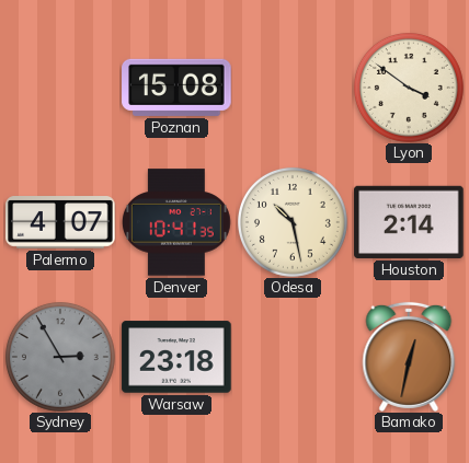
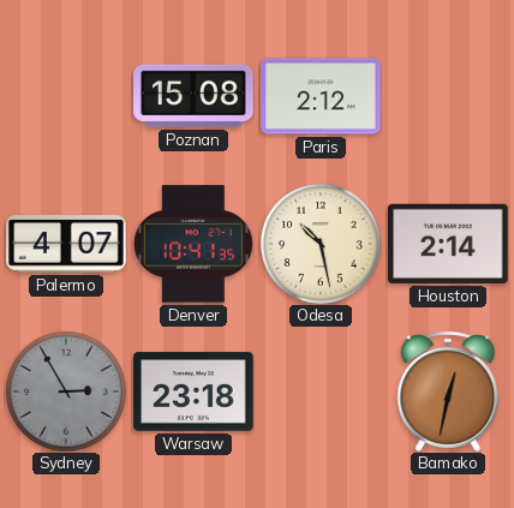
Paris: none -> 2:12
Lyon: 3:51 -> none
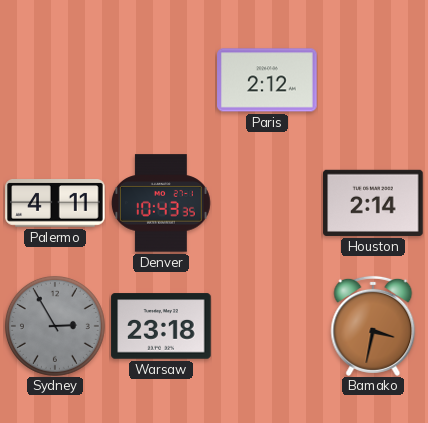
Poznan: 15:08 -> none
Palermo: 4:07 -> 4:11
Denver: 10:41 -> 10:43
Odesa: 10:28 -> none
Bamako: 12:32 -> 3:32
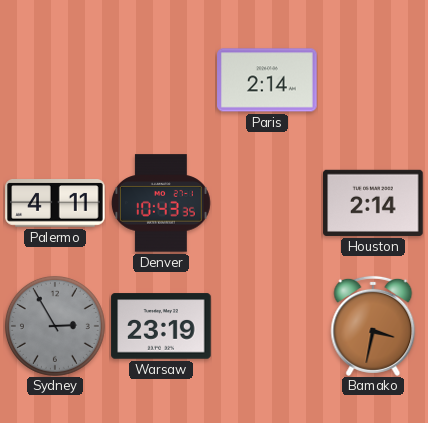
Paris: 2:12 -> 2:14
Warsaw: 23:18 -> 23:19
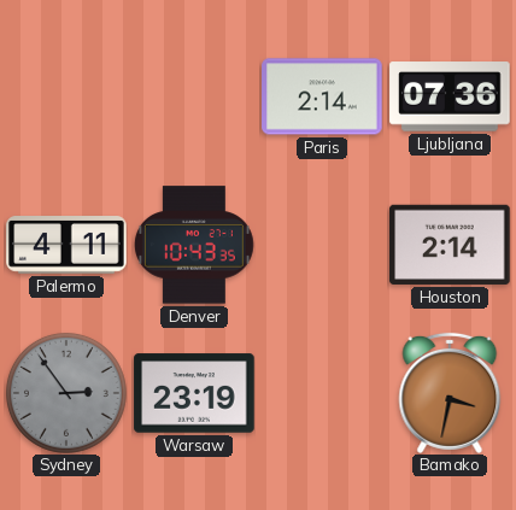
Ljubljana: none -> 07:36
Sydney: 2:55 -> 2:54
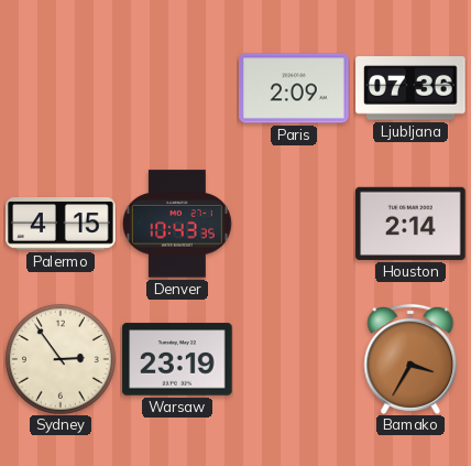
Paris: 2:14 -> 2:09
Palermo: 4:11 -> 4:15
Sydney dial: grey -> cream
Bamako: 3:32 -> 3:35
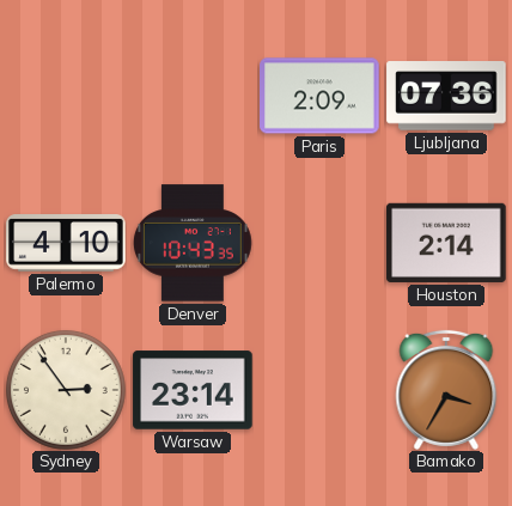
Palermo: 4:15 -> 4:10
Warsaw: 23:19 -> 23:14
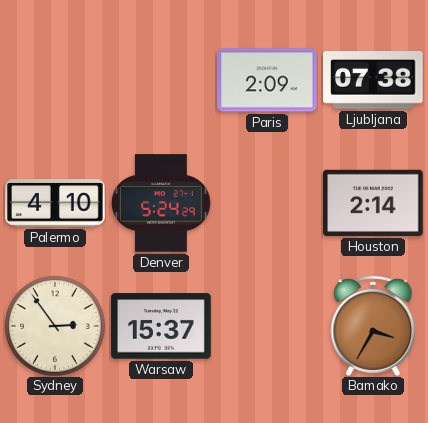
Ljubljana: 07:36 -> 07:38
Denver: 10:43 -> 5:24
Warsaw: 23:14 -> 15:37
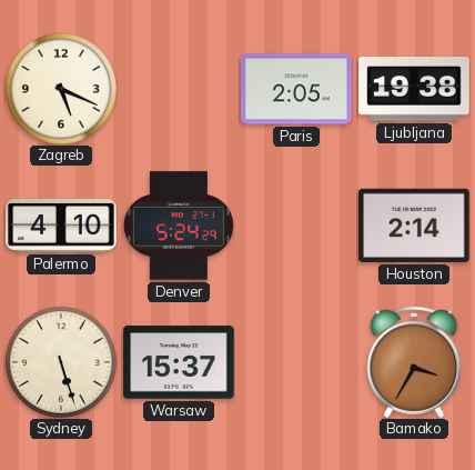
Zagreb: none -> 5:19
Paris: 2:09 -> 2:05
Ljubljana: 07:38 -> 19:38
Sydney: 2:54 -> 5:27
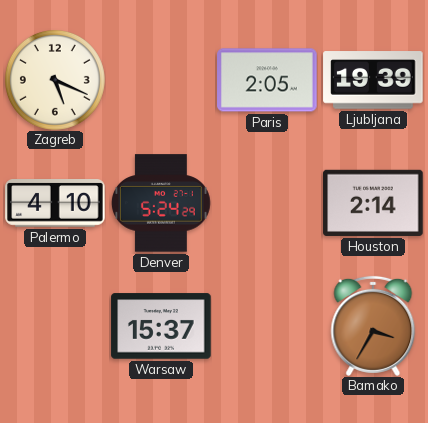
Ljubljana: 19:38 -> 19:39
Sydney: 5:27 -> none
